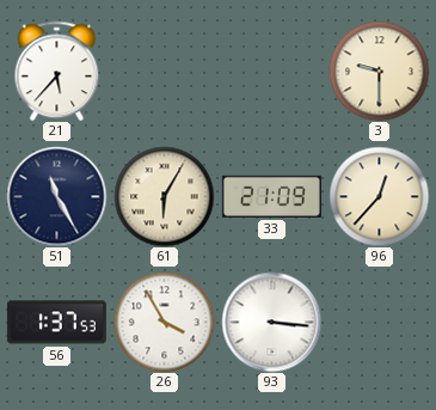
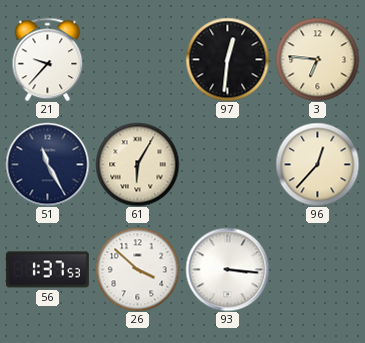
21: 5:37 -> 9:37
97: none -> 12:31
3: 9:30 -> 6:46
33: 21:09 -> none
26: 3:55 -> 3:52
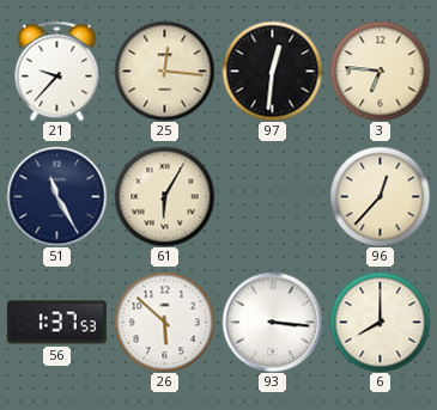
25: none -> 12:16
26: 3:52 -> 5:52
6: none -> 8:00
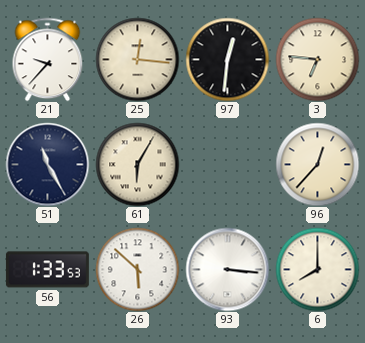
56: 1:37 -> 1:33
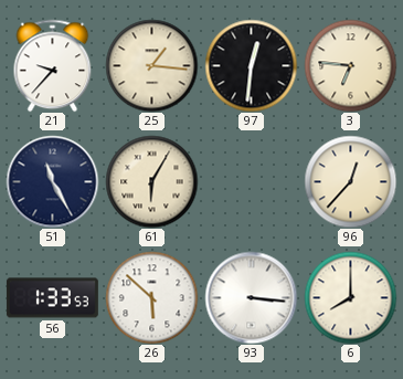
25: 12:16 -> 1:16
